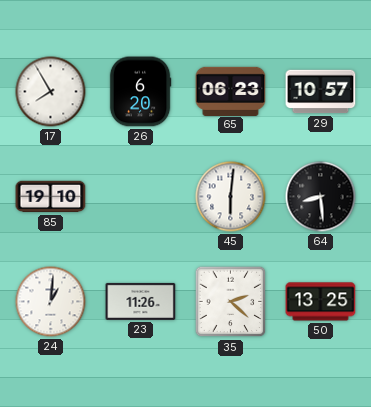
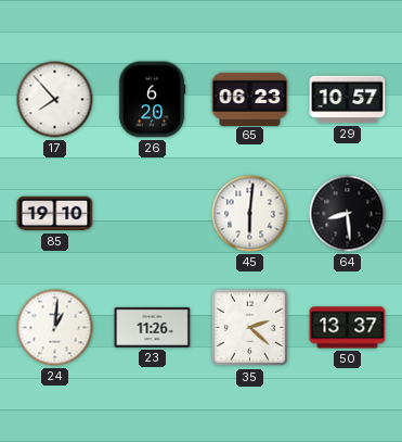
17: 7:55 -> 7:53
50: 13:25 -> 13:37
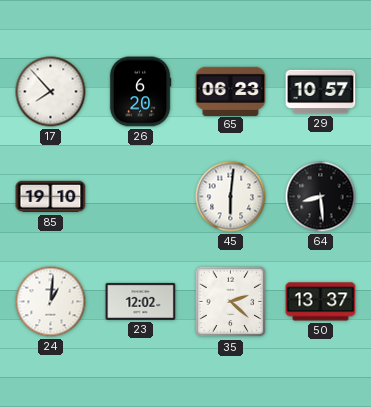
23: 11:26 -> 12:02
